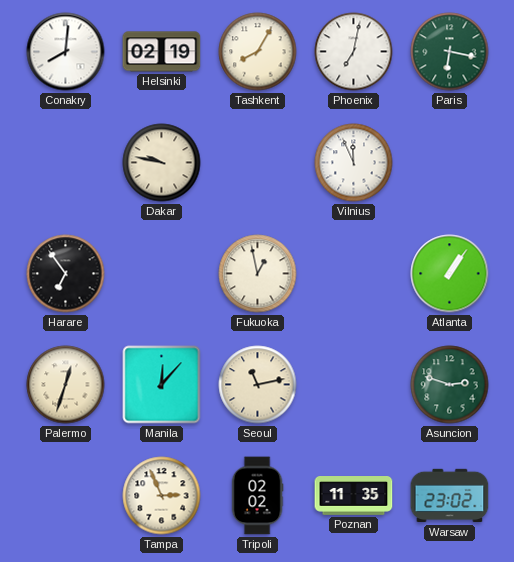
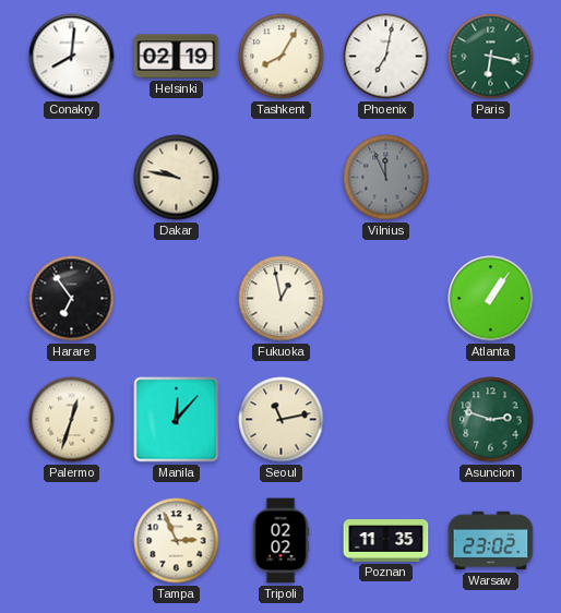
Vilnius dial: white -> grey
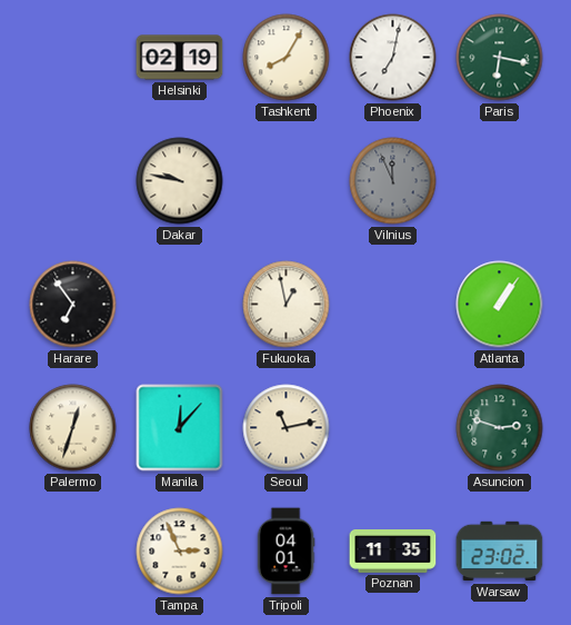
Conakry: 8:01 -> none
Tripoli: 02:02 -> 04:01
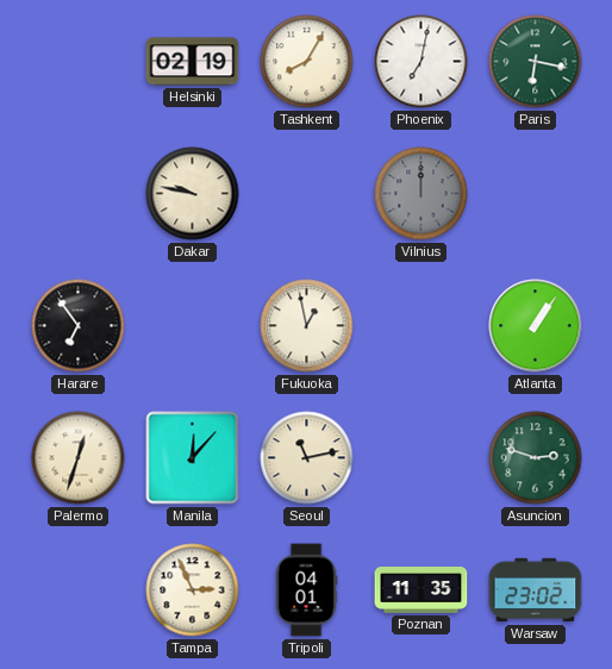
Vilnius: 11:56 -> 12:00
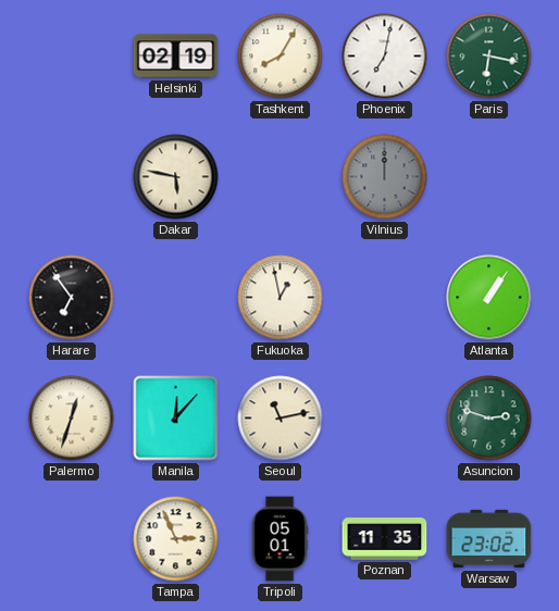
Dakar: 9:47 -> 5:47
Tripoli: 04:01 -> 05:01
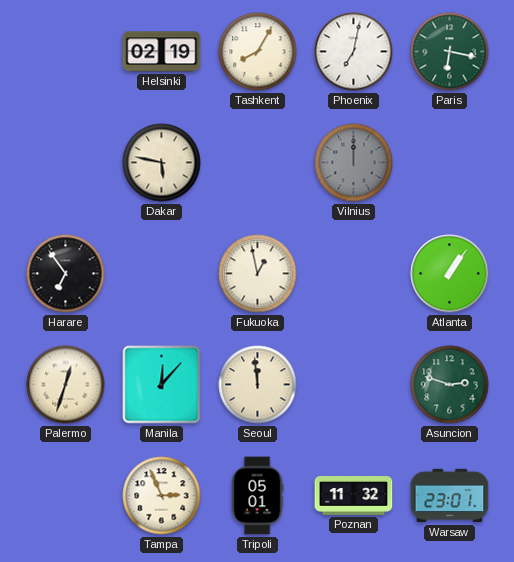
Seoul: 11:13 -> 11:59
Poznan: 11:35 -> 11:32
Warsaw: 23:02 -> 23:01
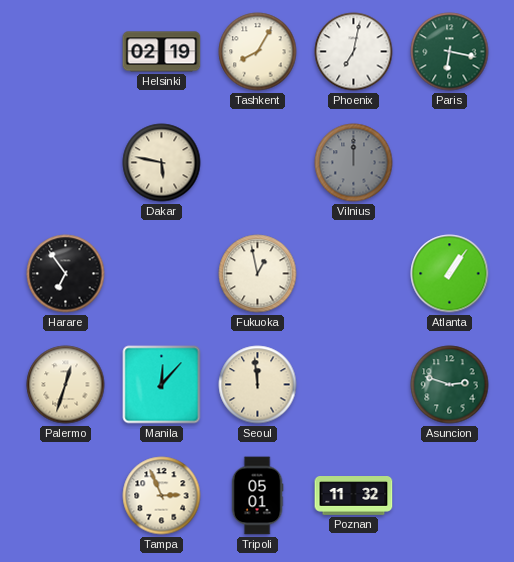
Warsaw: 23:01 -> none
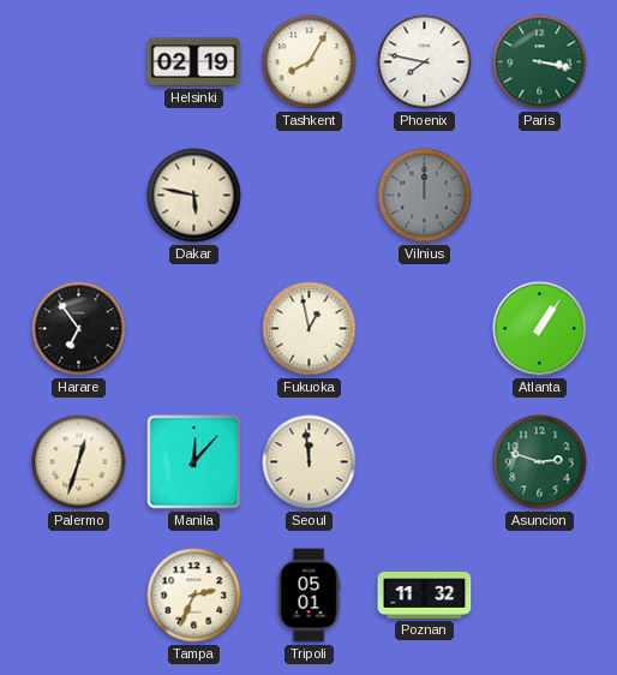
Phoenix: 7:02 -> 7:47
Paris: 6:17 -> 3:17
Tampa: 2:56 -> 2:34
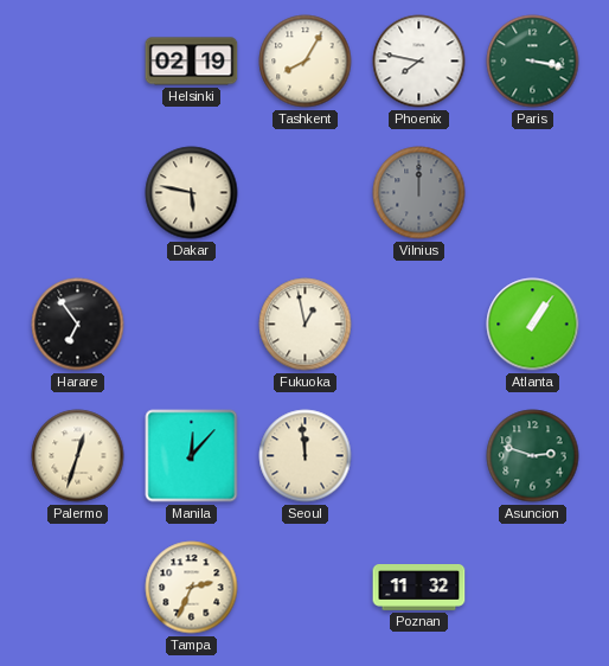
Tripoli: 05:01 -> none
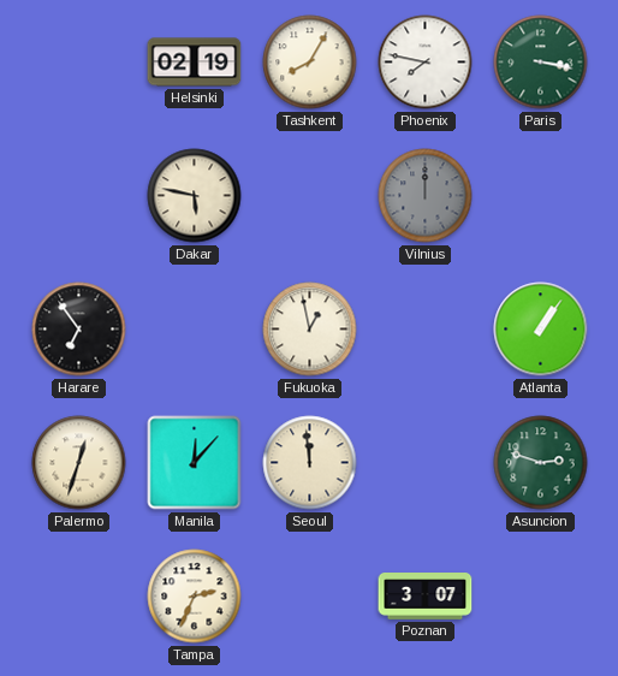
Poznan: 11:32 -> 3:07
